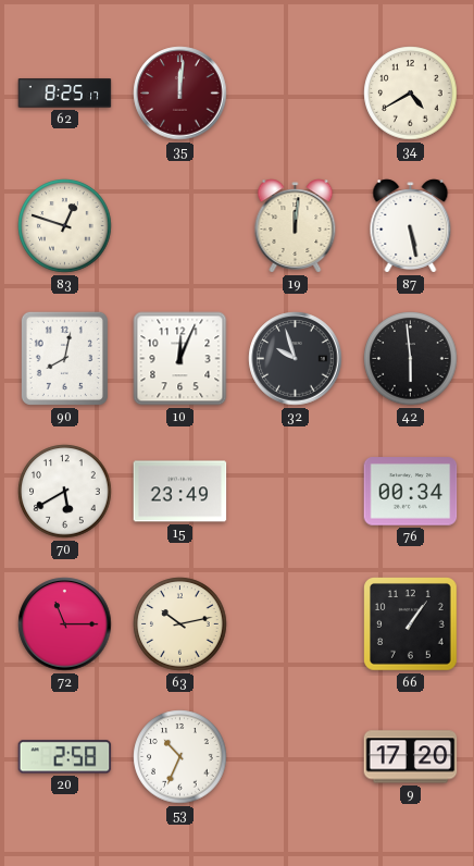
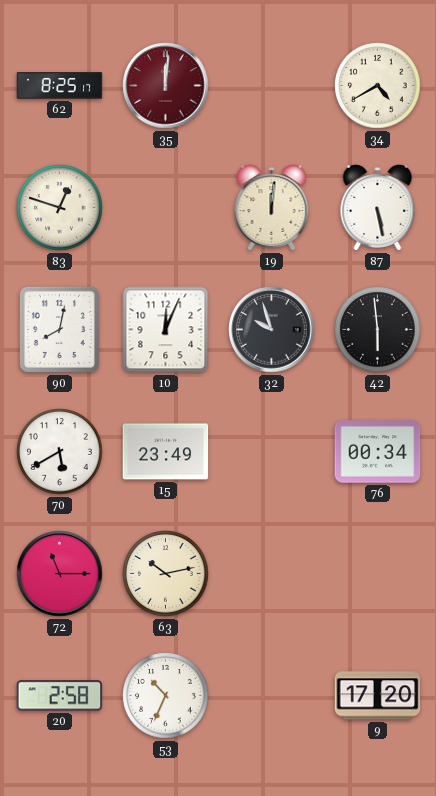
66: 1:06 -> none
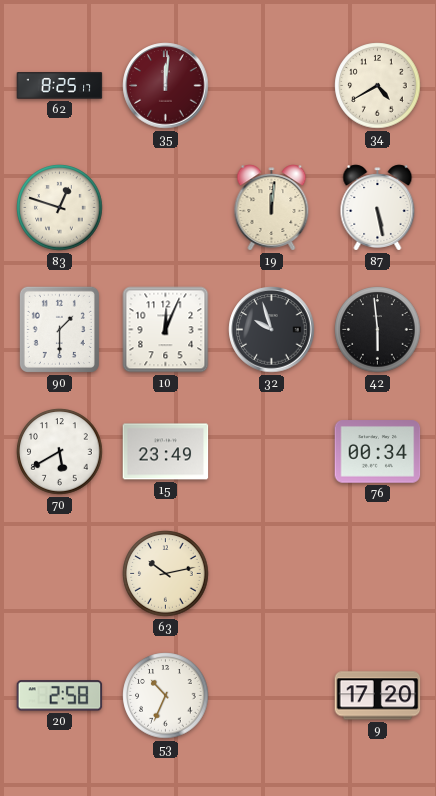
90: 8:02 -> 1:30
72: 11:15 -> none
